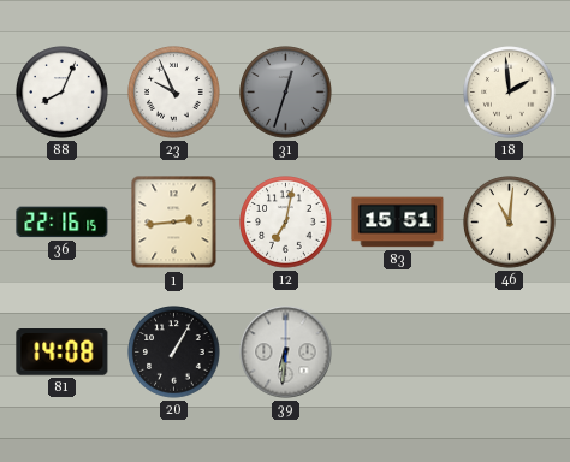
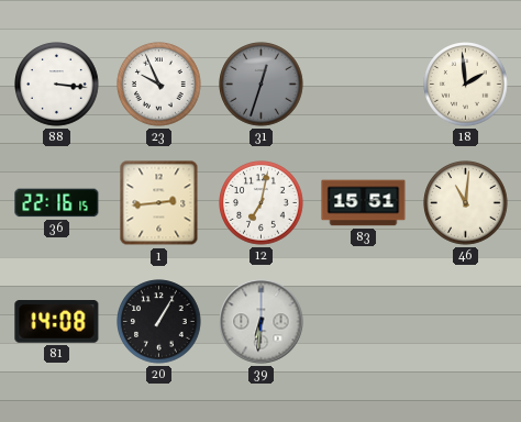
88: 8:04 -> 3:16
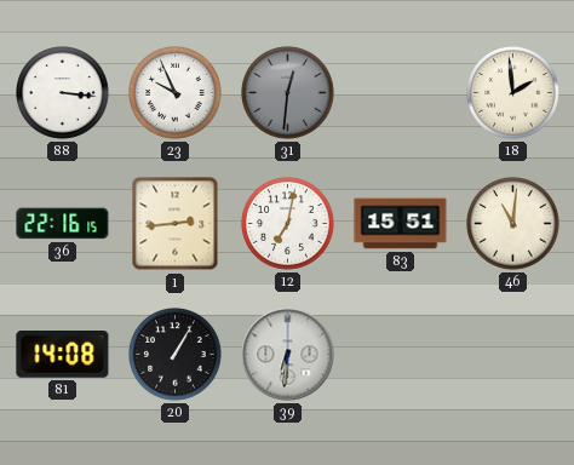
31: 12:33 -> 12:31
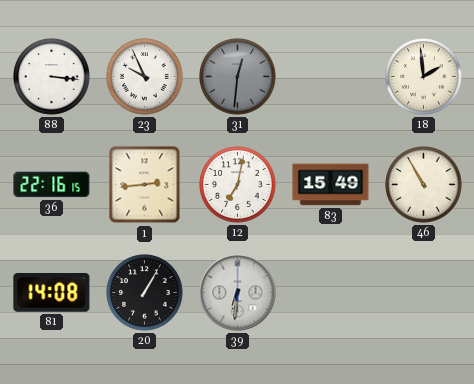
83: 15:51 -> 15:49
46: 11:01 -> 10:55
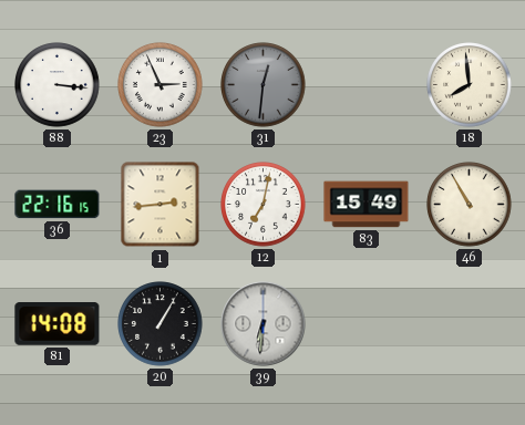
23: 9:56 -> 2:56
18: 1:59 -> 7:59
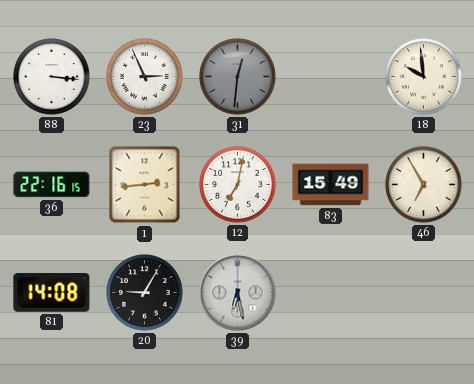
18: 7:59 -> 9:59
46: 10:55 -> 6:55
20: 1:05 -> 9:05
39: 6:31 -> 6:28
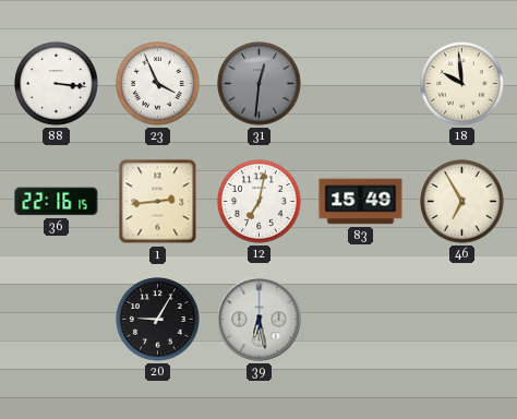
23: 2:56 -> 3:56
81: 14:08 -> none
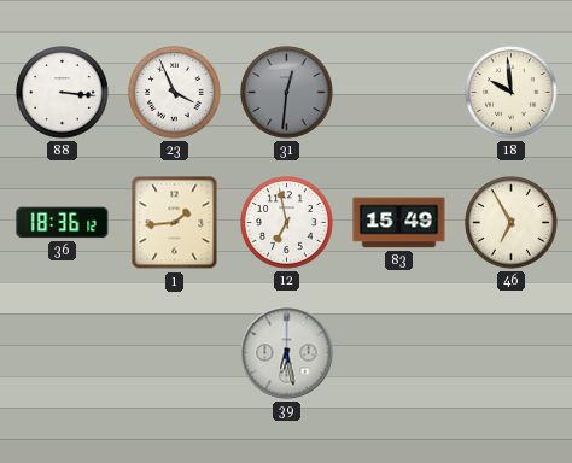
36: 22:16 -> 18:36
1: 2:44 -> 1:44
12: 7:02 -> 6:58
20: 9:05 -> none
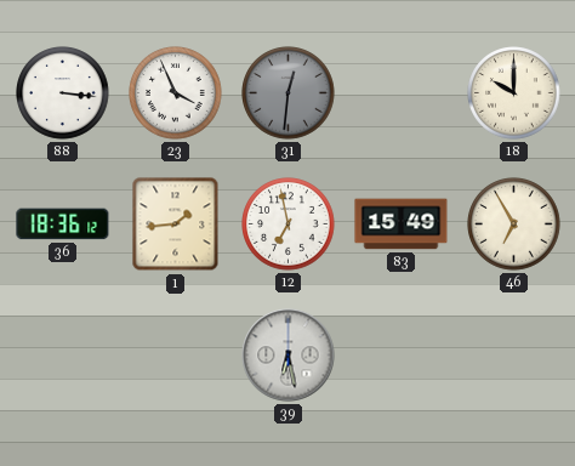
18: 9:59 -> 10:00
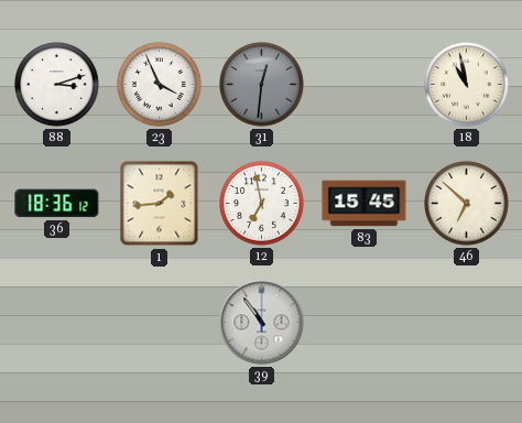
88: 3:16 -> 3:12
18: 10:00 -> 10:58
83: 15:49 -> 15:45
46: 6:55 -> 6:52
39: 6:28 -> 10:54
